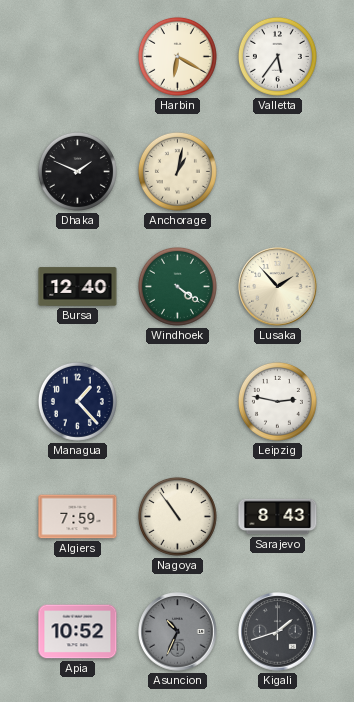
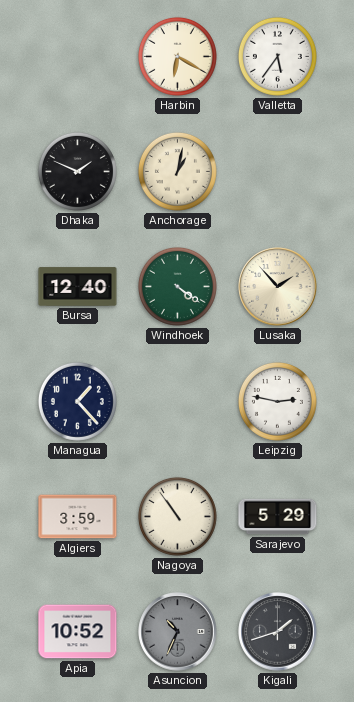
Algiers: 7:59 -> 3:59
Sarajevo: 8:43 -> 5:29
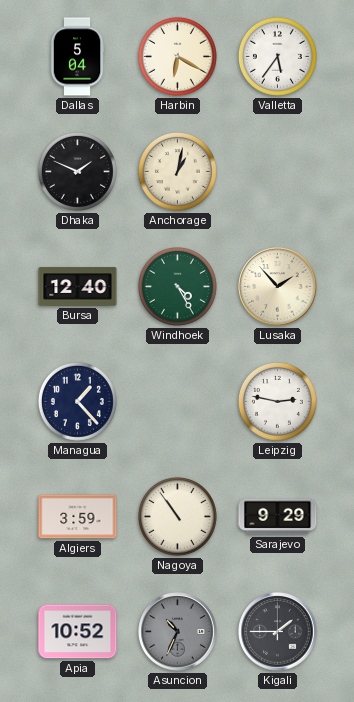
Dallas: none -> 5:04
Windhoek: 4:21 -> 4:25
Sarajevo: 5:29 -> 9:29
Kigali: 1:42 -> 1:45
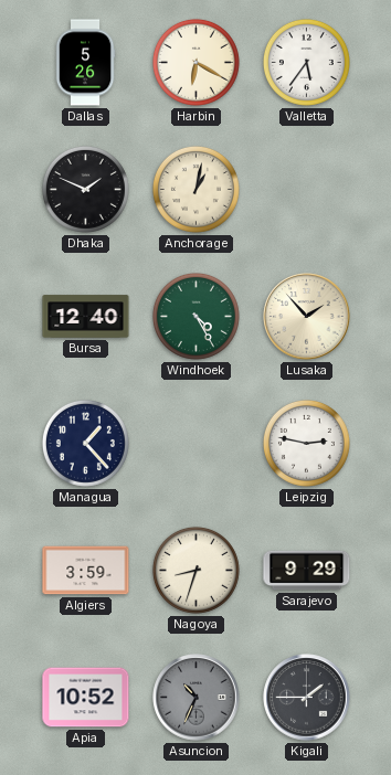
Dallas: 5:04 -> 5:26
Nagoya: 10:54 -> 8:33
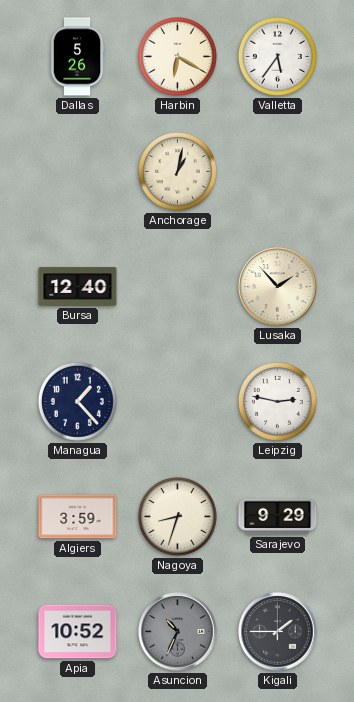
Dhaka: 1:49 -> none
Windhoek: 4:25 -> none
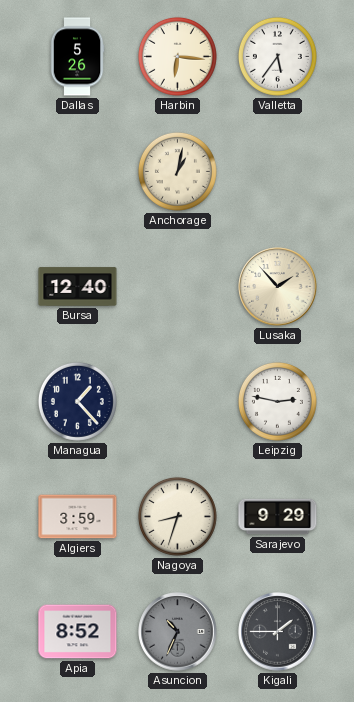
Harbin: 6:20 -> 6:16
Apia: 10:52 -> 8:52
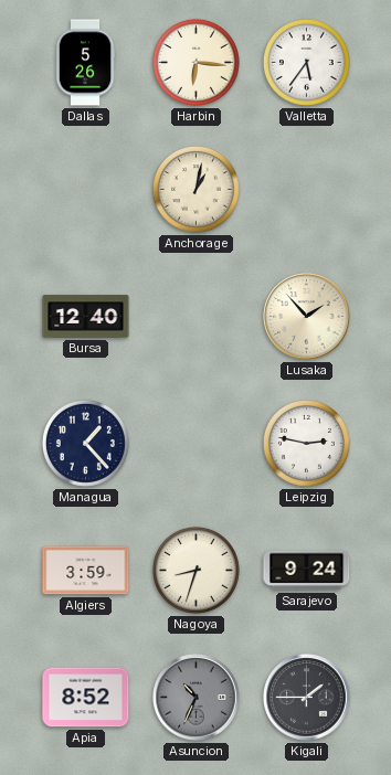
Sarajevo: 9:29 -> 9:24
